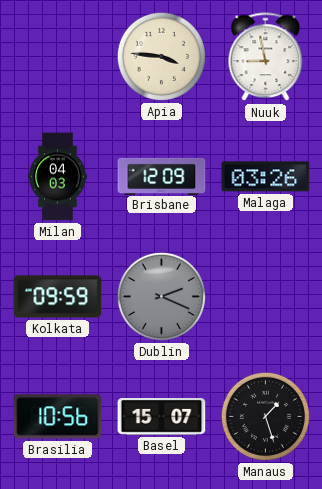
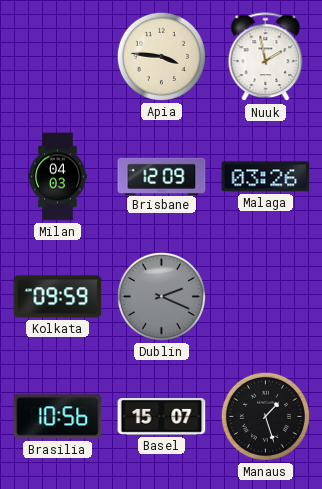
Nuuk: 8:58 -> 1:58
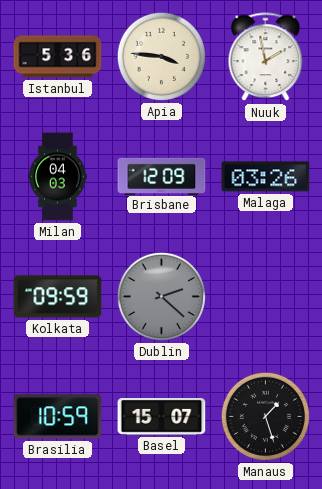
Istanbul: none -> 5:36
Dublin: 2:19 -> 2:22
Brasilia: 10:56 -> 10:59
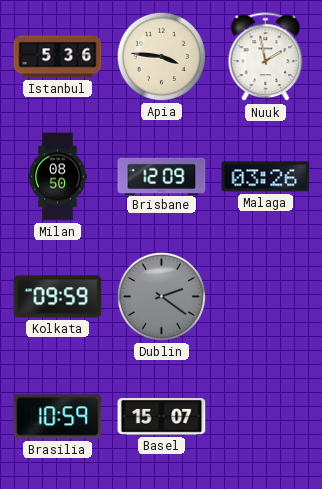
Milan: 04:03 -> 08:50
Dublin: 2:22 -> 2:21
Manaus: 1:27 -> none
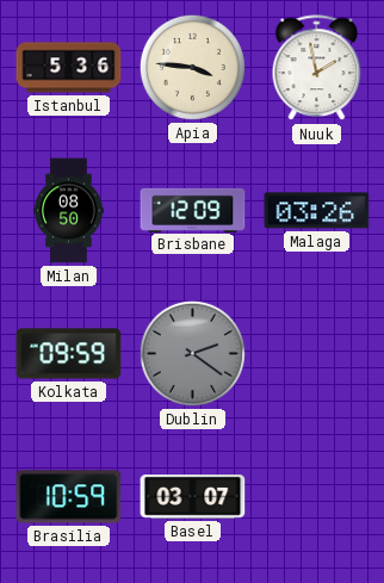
Basel: 15:07 -> 03:07
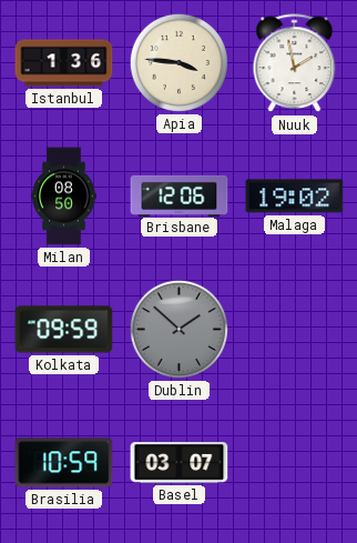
Istanbul: 5:36 -> 1:36
Brisbane: 12:09 -> 12:06
Malaga: 03:26 -> 19:02
Dublin: 2:21 -> 1:52
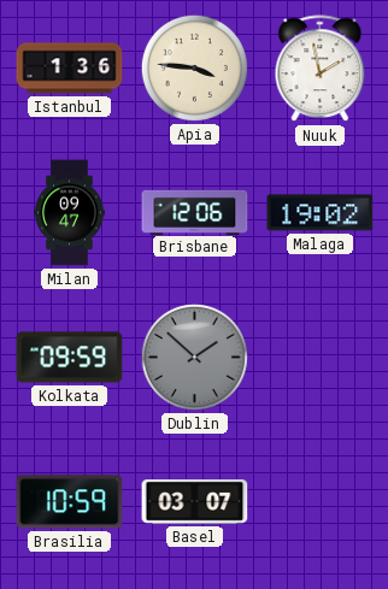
Milan: 08:50 -> 09:47
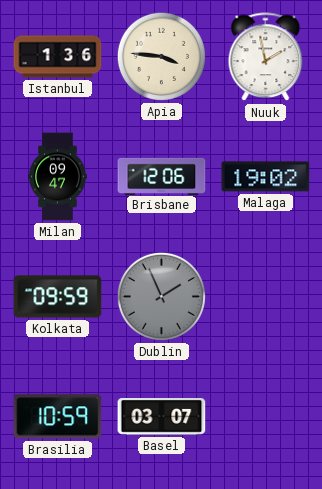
Dublin: 1:52 -> 1:56
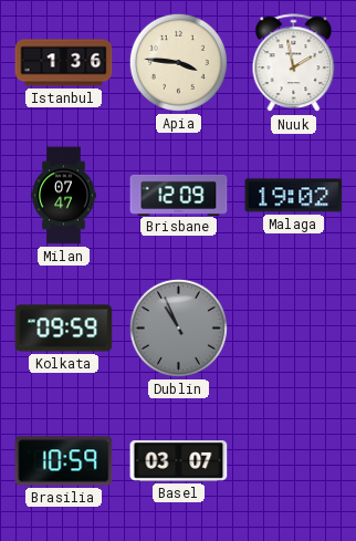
Milan: 09:47 -> 07:47
Brisbane: 12:06 -> 12:09
Dublin: 1:56 -> 10:56
